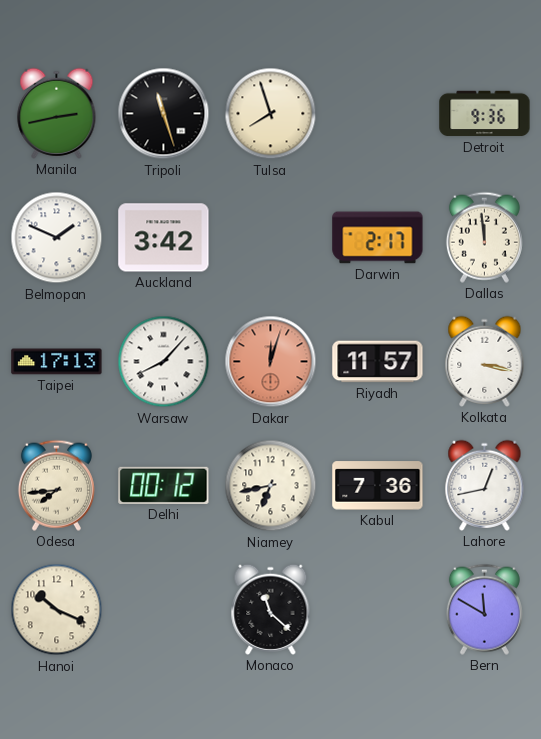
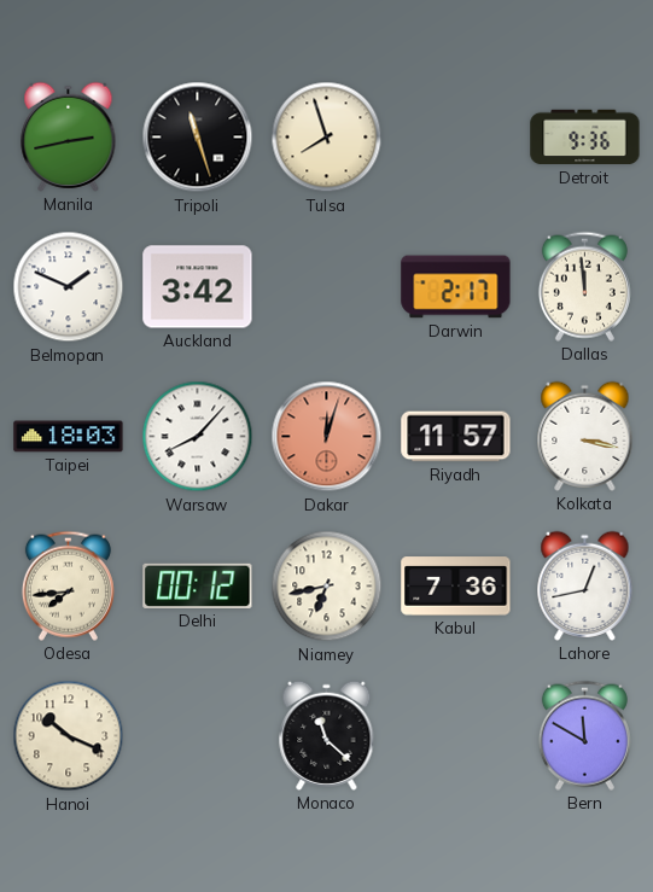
Taipei: 17:13 -> 18:03
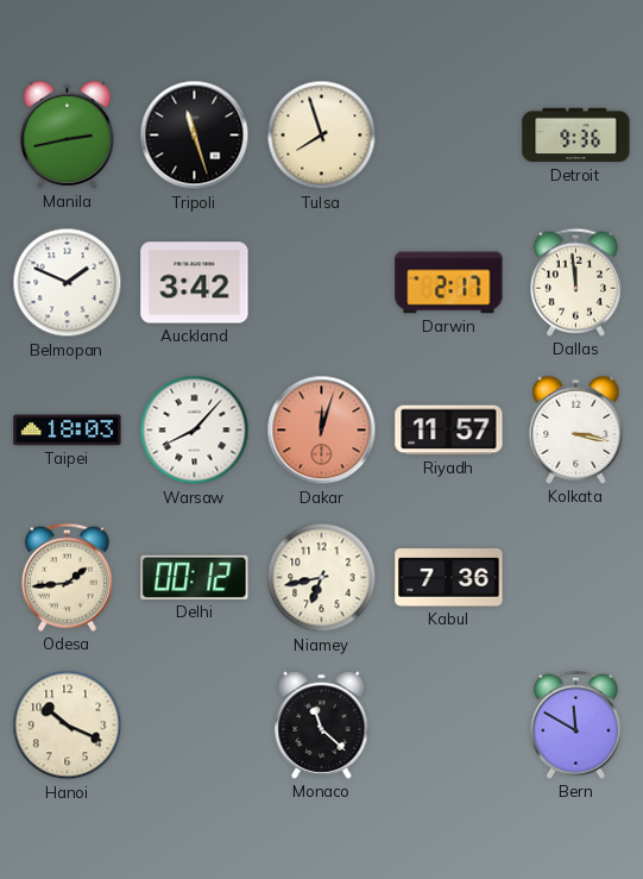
Odesa: 7:44 -> 1:44
Lahore: 12:43 -> none
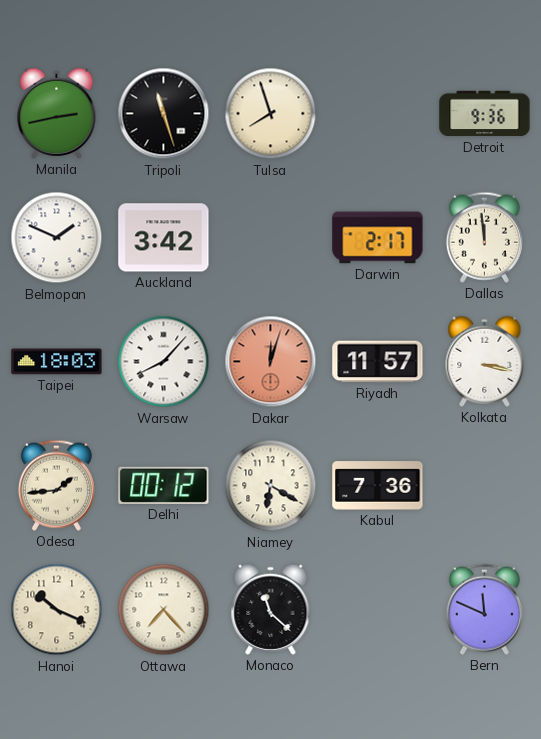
Niamey: 6:43 -> 6:20
Ottawa: none -> 7:23
Bern: 11:50 -> 11:49
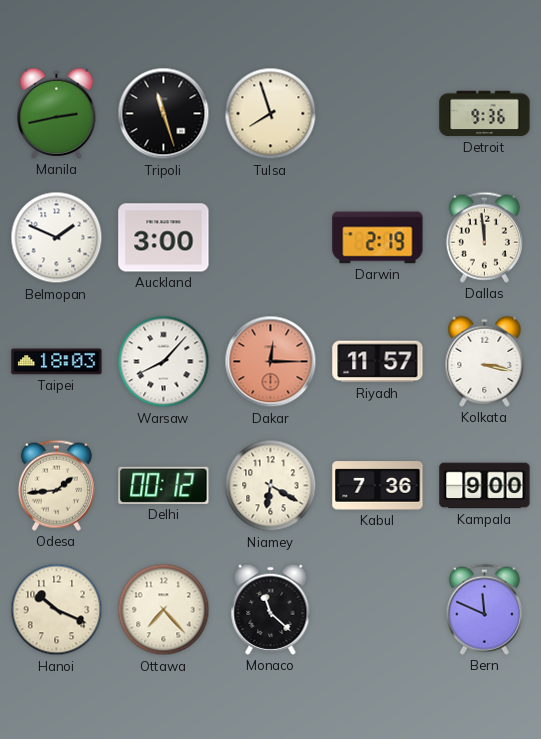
Auckland: 3:42 -> 3:00
Darwin: 2:17 -> 2:19
Dakar: 12:03 -> 12:15
Kampala: none -> 9:00
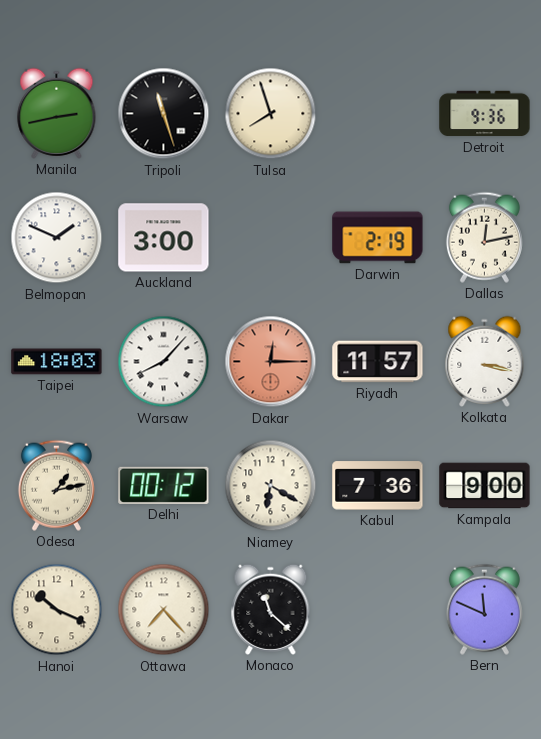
Dallas: 11:59 -> 12:13
Odesa: 1:44 -> 1:13
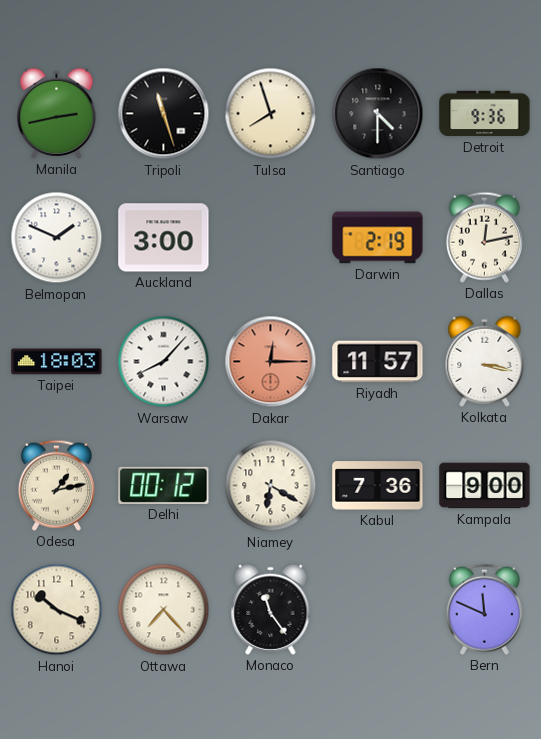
Santiago: none -> 4:30
Monaco: 11:22 -> 11:24
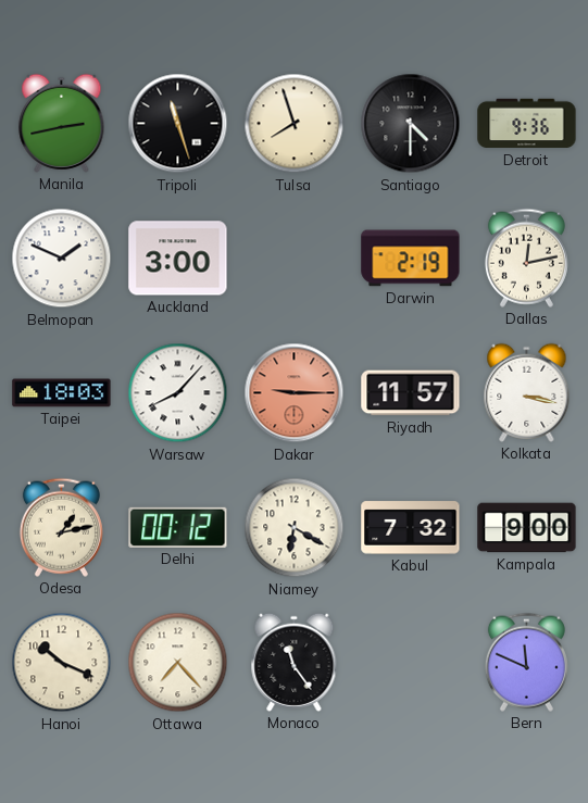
Dakar: 12:15 -> 9:15
Kabul: 7:36 -> 7:32
